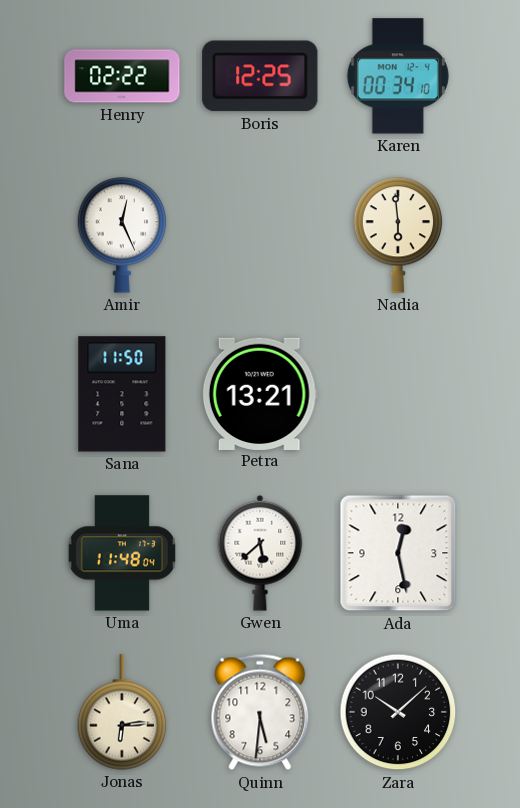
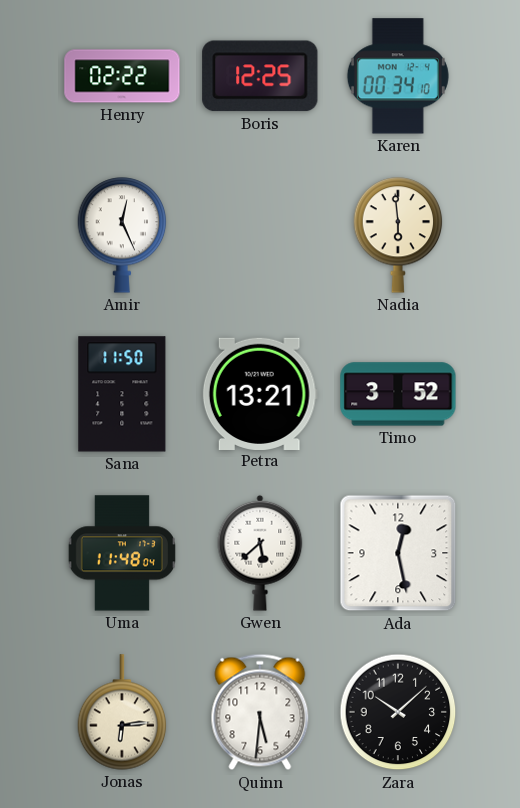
Timo: none -> 3:52
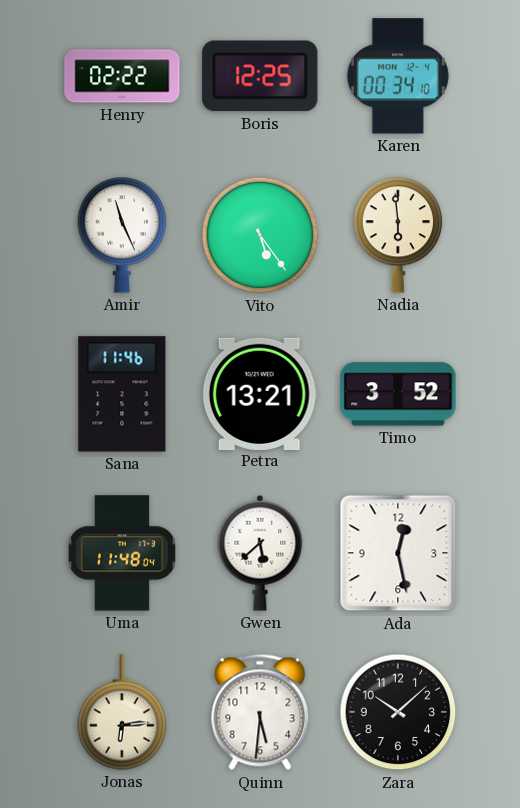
Amir: 12:26 -> 11:26
Vito: none -> 5:24
Sana: 11:50 -> 11:46
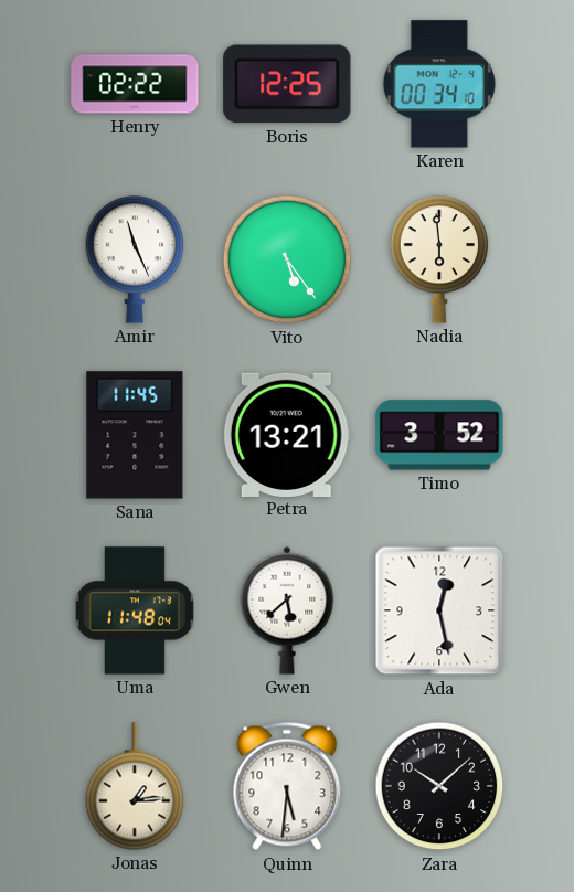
Sana: 11:46 -> 11:45
Jonas: 6:14 -> 1:14
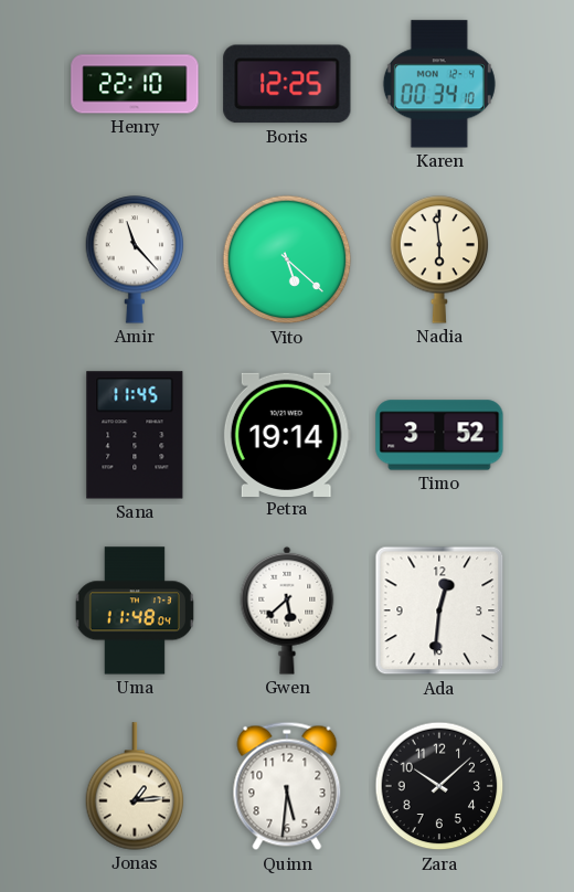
Henry: 02:22 -> 22:10
Amir: 11:26 -> 11:23
Vito: 5:24 -> 5:22
Petra: 13:21 -> 19:14
Ada: 12:28 -> 12:31
